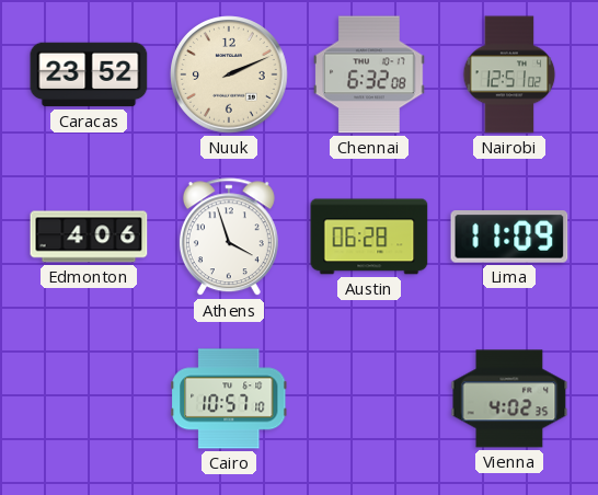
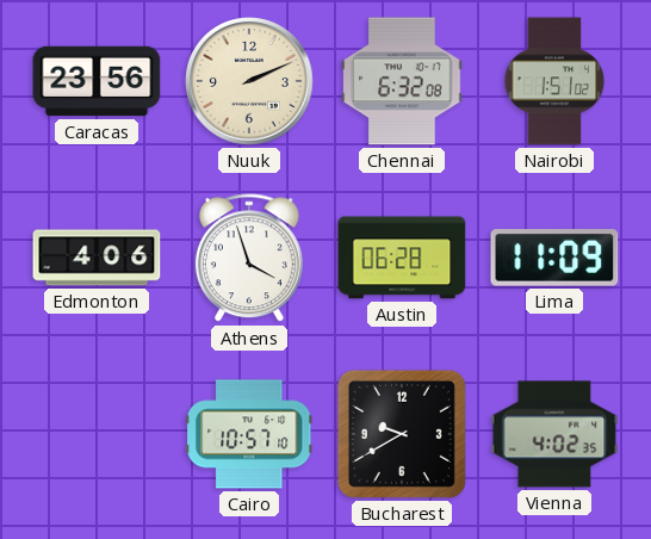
Caracas: 23:52 -> 23:56
Nairobi: 12:51 -> 1:51
Bucharest: none -> 9:40
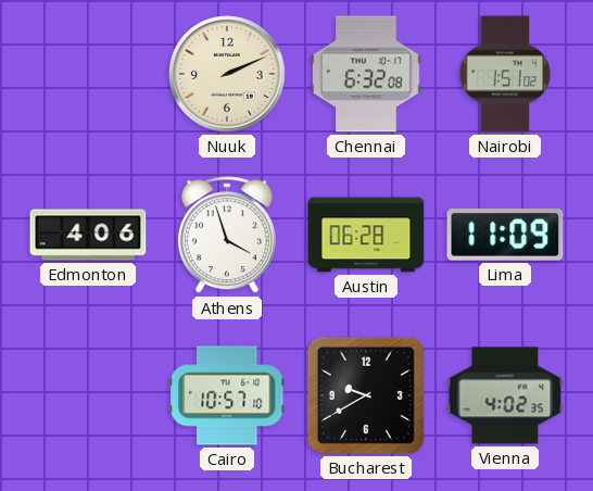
Caracas: 23:56 -> none
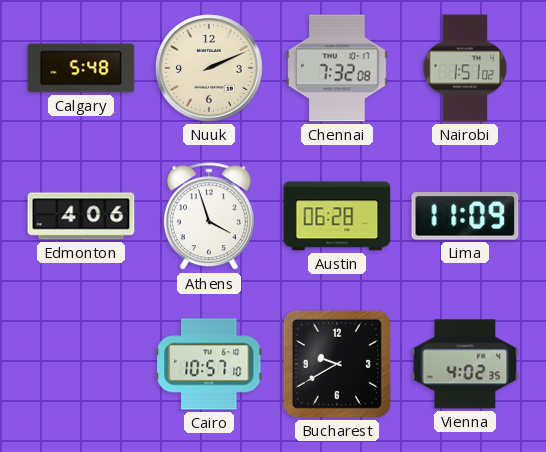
Calgary: none -> 5:48
Chennai: 6:32 -> 7:32
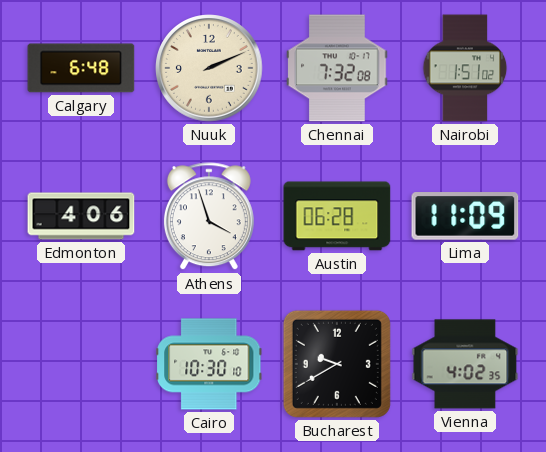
Calgary: 5:48 -> 6:48
Cairo: 10:57 -> 10:30
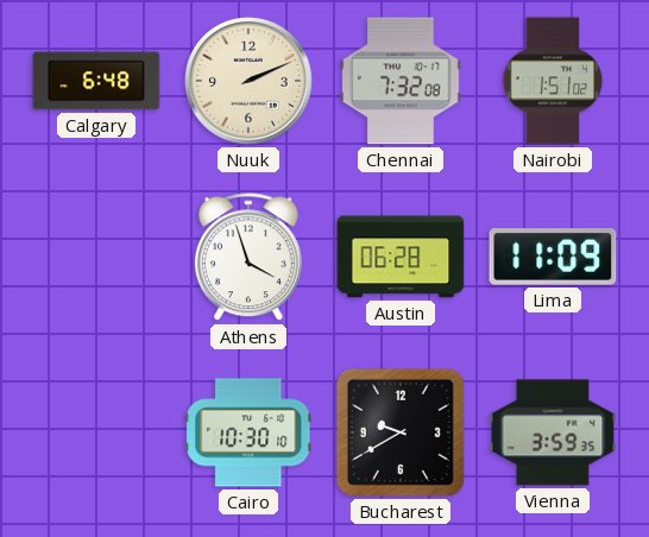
Edmonton: 4:06 -> none
Vienna: 4:02 -> 3:59
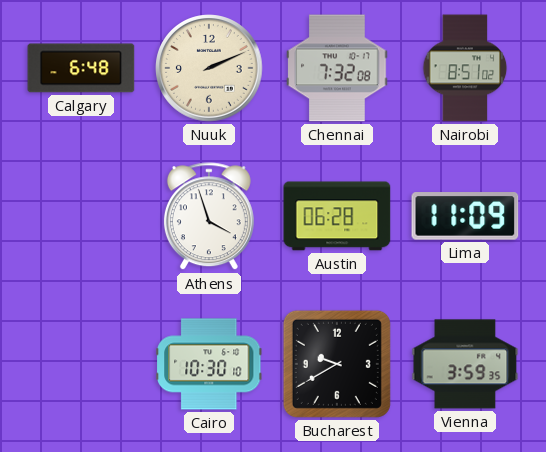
Nairobi: 1:51 -> 8:51
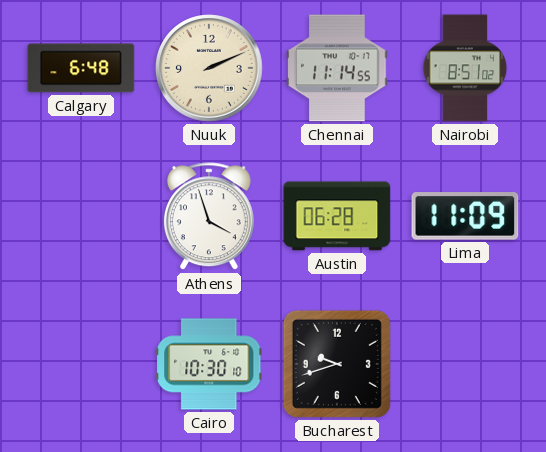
Chennai: 7:32 -> 11:14
Bucharest: 9:40 -> 9:42
Vienna: 3:59 -> none
